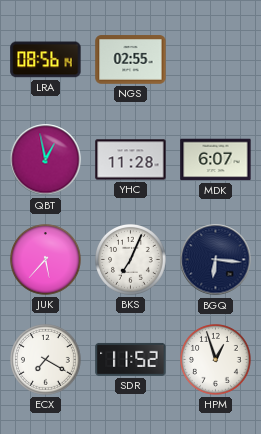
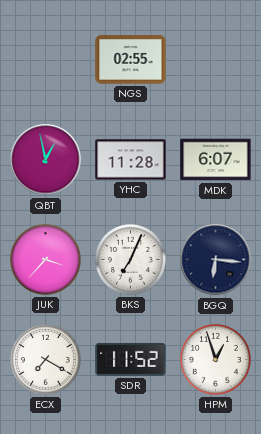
LRA: 08:56 -> none
JUK: 5:37 -> 3:37
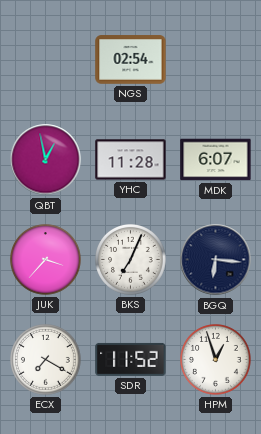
NGS: 02:55 -> 02:54
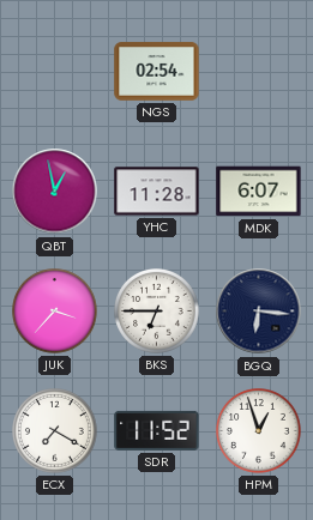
BKS: 7:04 -> 6:45
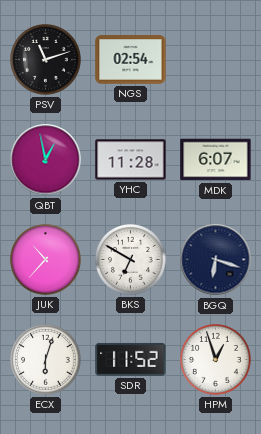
PSV: none -> 11:12
JUK: 3:37 -> 10:37
BKS: 6:45 -> 6:50
BGQ: 6:16 -> 6:18
ECX: 7:20 -> 6:03
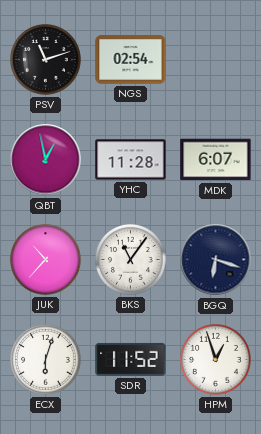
BKS: 6:50 -> 11:06
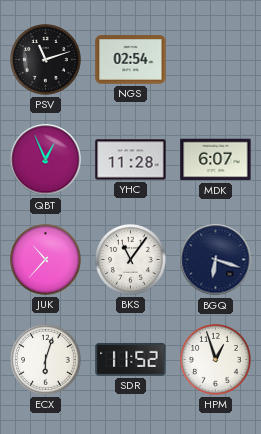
QBT: 12:58 -> 12:56
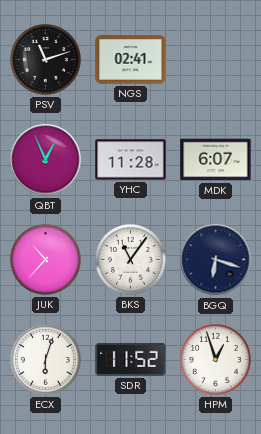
NGS: 02:54 -> 02:41
